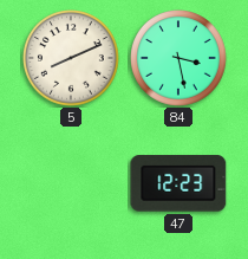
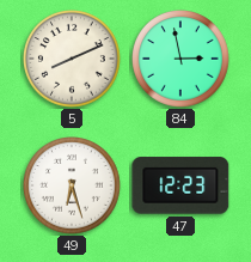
84: 3:28 -> 2:58
49: none -> 6:27
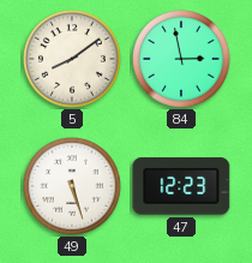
5: 8:11 -> 8:09
49: 6:27 -> 5:27
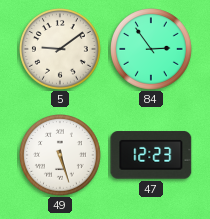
5: 8:09 -> 9:09
84: 2:58 -> 2:54
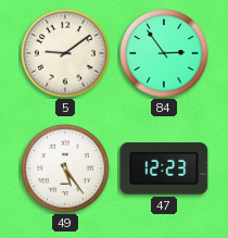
49: 5:27 -> 5:24
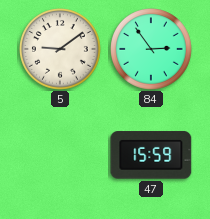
49: 5:24 -> none
47: 12:23 -> 15:59
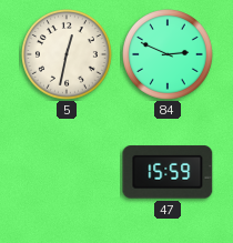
5: 9:09 -> 12:32
84: 2:54 -> 2:49
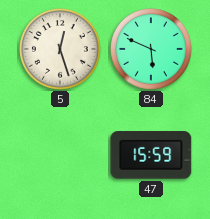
5: 12:32 -> 12:27
84: 2:49 -> 5:49
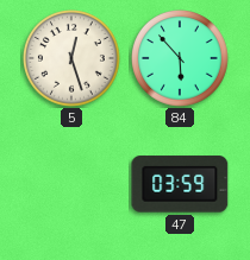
84: 5:49 -> 5:53
47: 15:59 -> 03:59
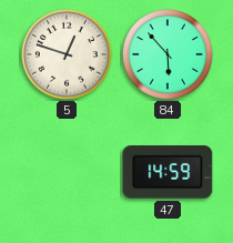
5: 12:27 -> 12:48
47: 03:59 -> 14:59
